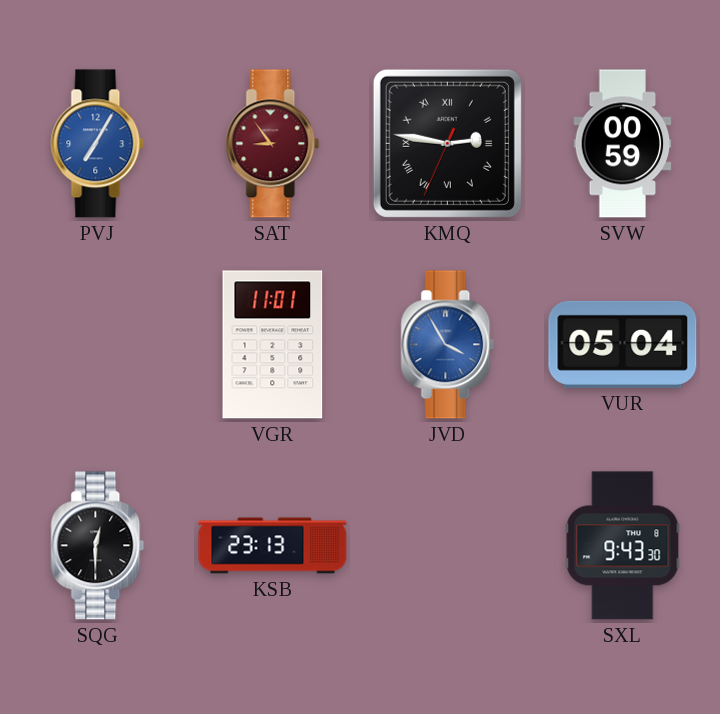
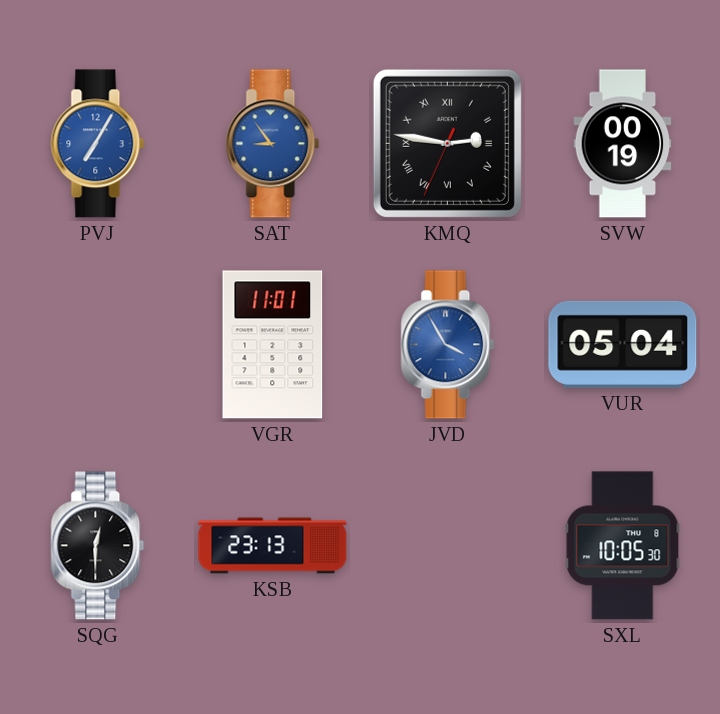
SAT dial: burgundy -> blue
SVW: 00:59 -> 00:19
SXL: 9:43 -> 10:05
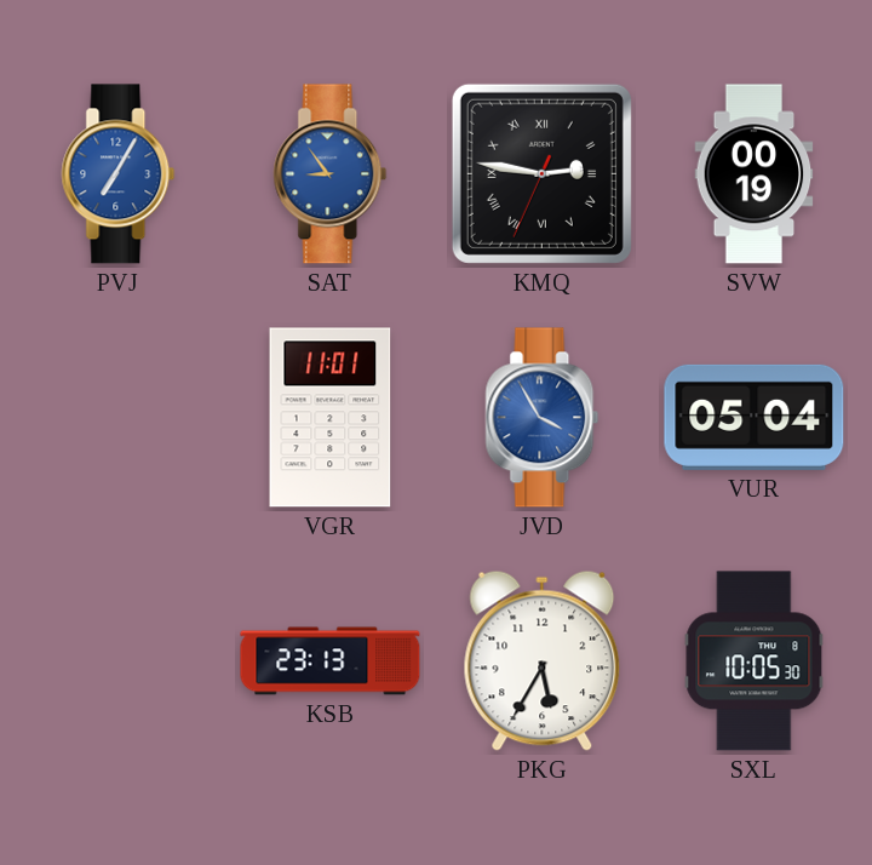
SQG: 12:30 -> none
PKG: none -> 5:35
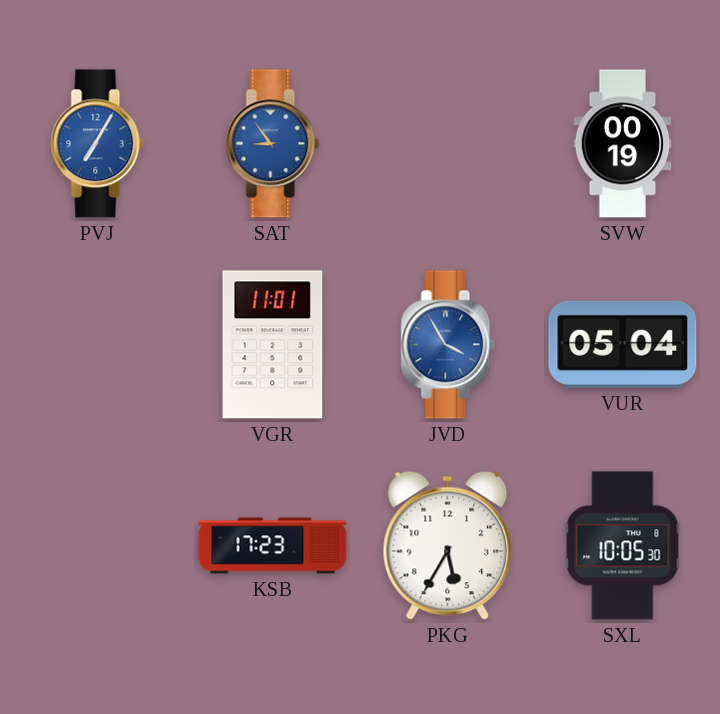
KMQ: 2:46 -> none
KSB: 23:13 -> 17:23
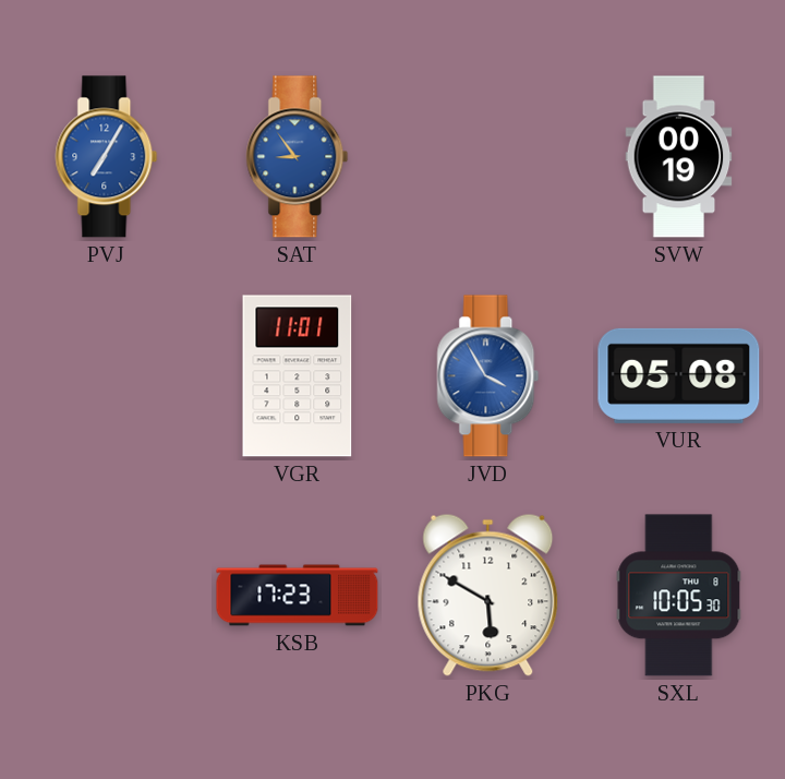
VUR: 05:04 -> 05:08
PKG: 5:35 -> 5:50
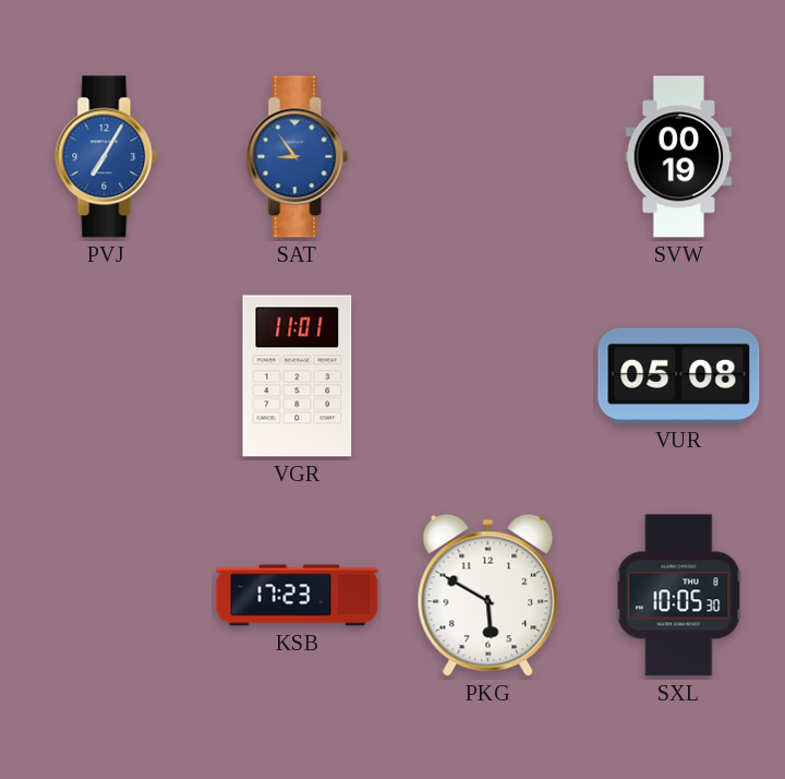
JVD: 3:55 -> none
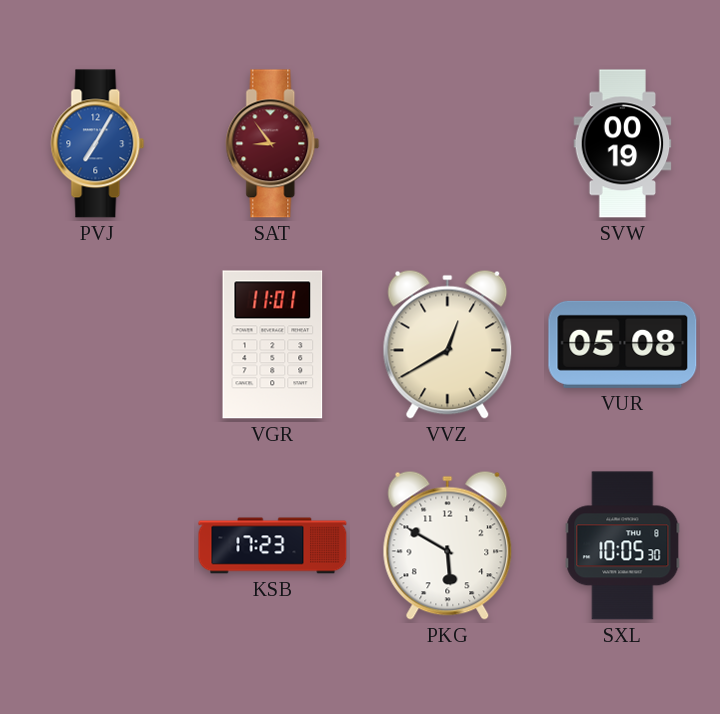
SAT dial: blue -> burgundy
VVZ: none -> 12:40
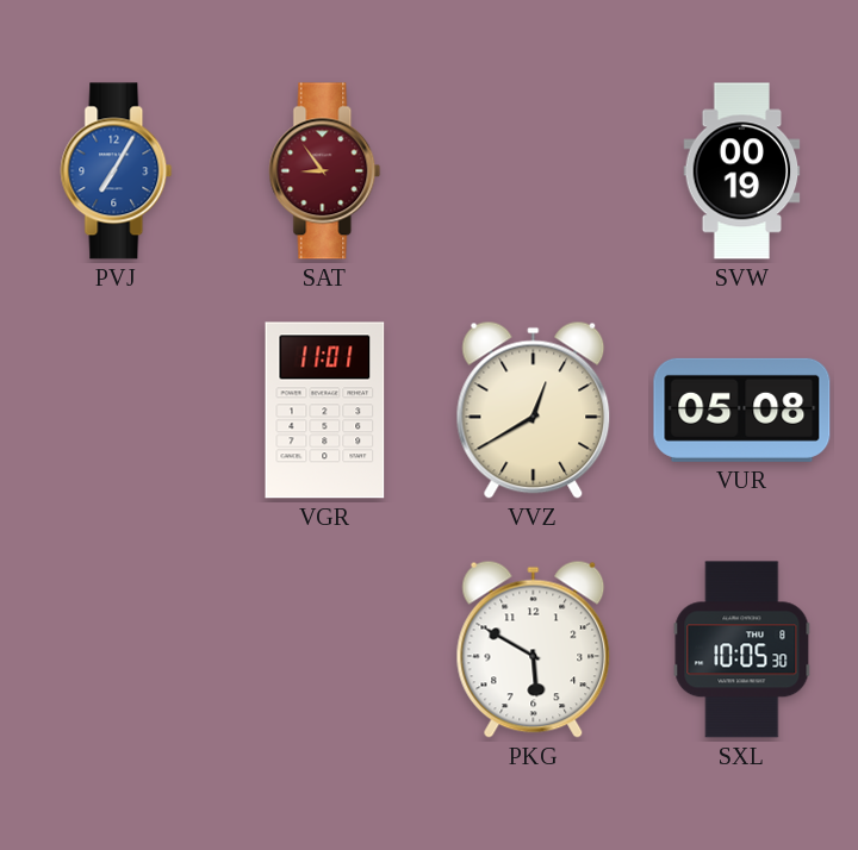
KSB: 17:23 -> none
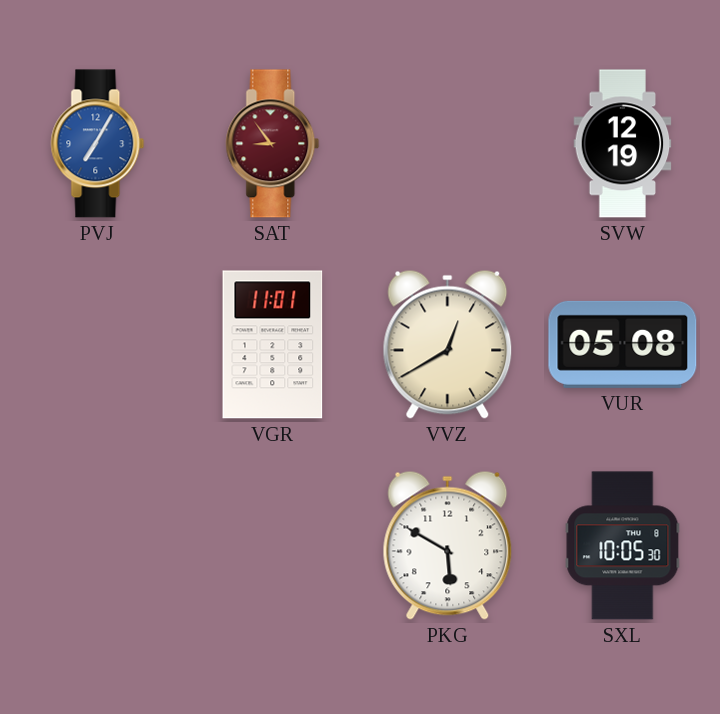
SVW: 00:19 -> 12:19
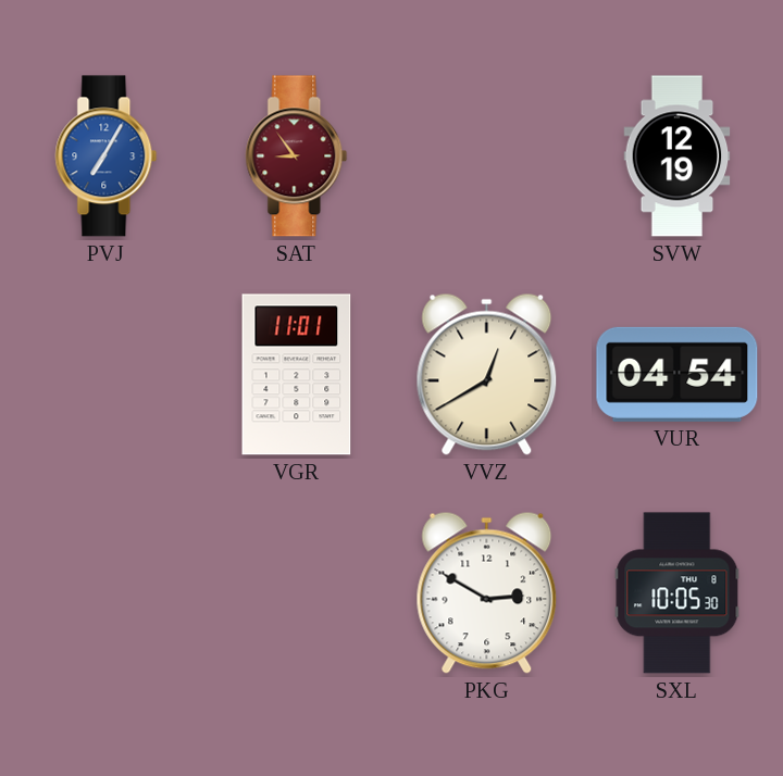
VUR: 05:08 -> 04:54
PKG: 5:50 -> 2:50
